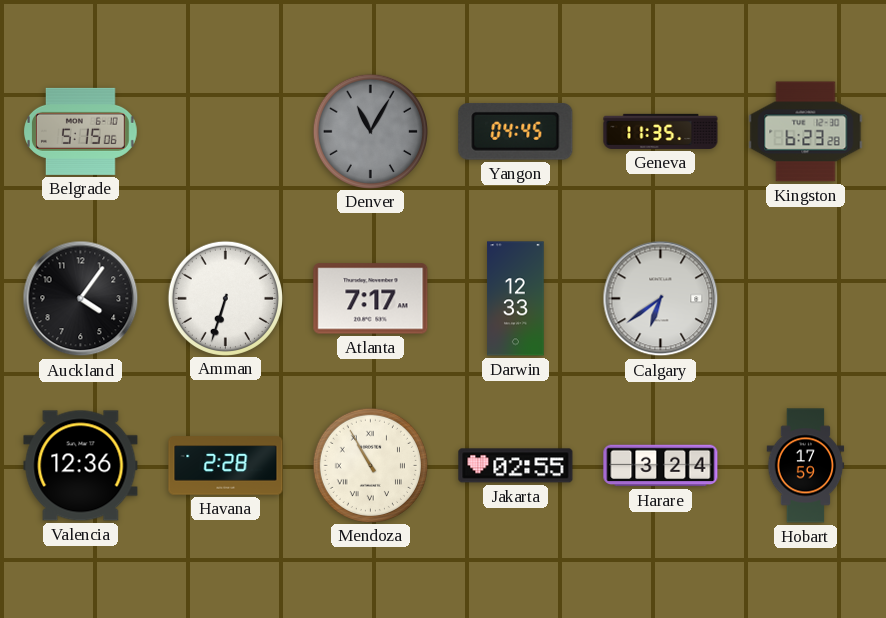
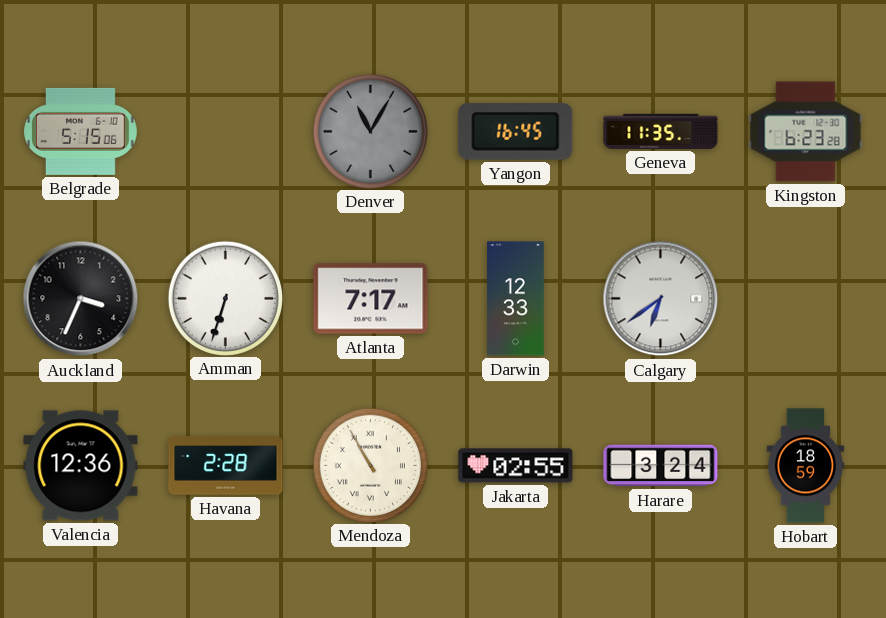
Yangon: 04:45 -> 16:45
Auckland: 4:06 -> 3:34
Hobart: 17:59 -> 18:59
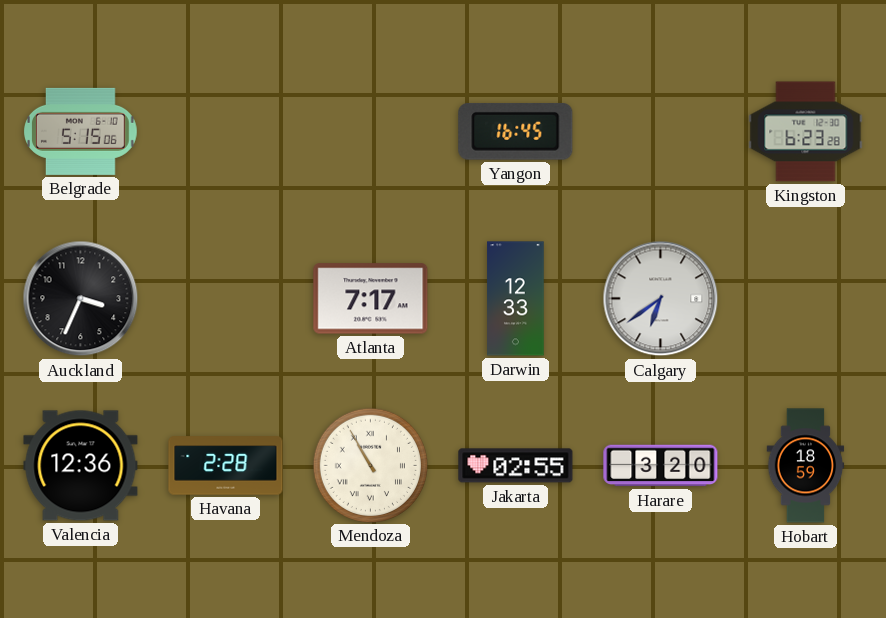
Denver: 11:05 -> none
Geneva: 11:35 -> none
Amman: 6:33 -> none
Harare: 3:24 -> 3:20
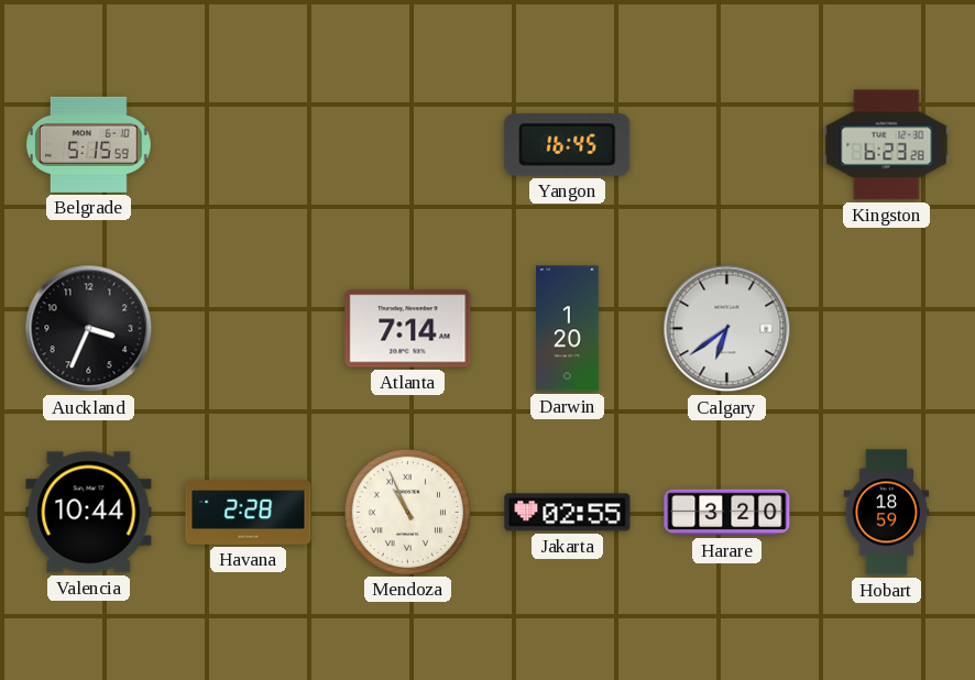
Belgrade: 5:15:06 -> 5:15:59
Atlanta: 7:17 -> 7:14
Darwin: 12:33 -> 1:20
Valencia: 12:36 -> 10:44
Mendoza: 10:55 -> 10:56
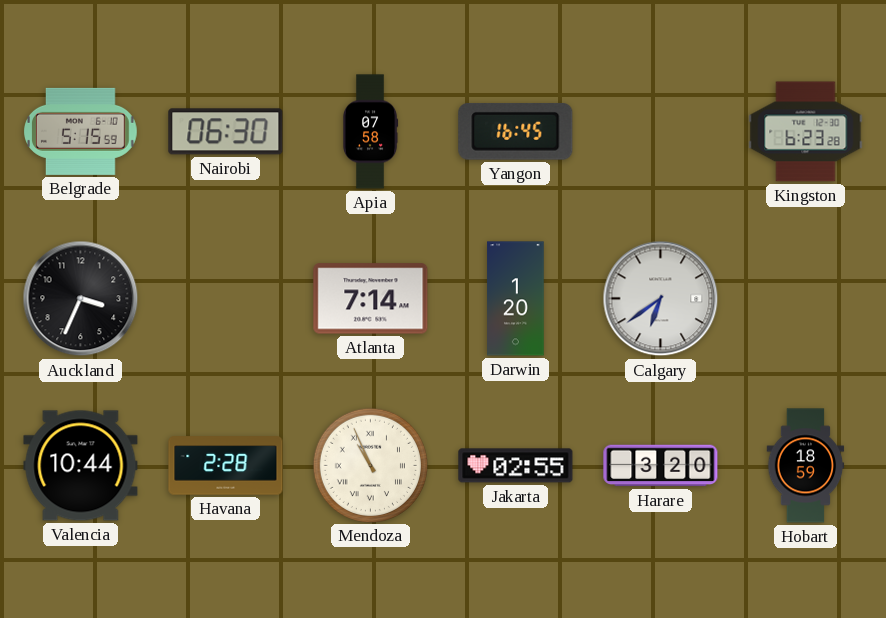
Nairobi: none -> 06:30
Apia: none -> 07:58
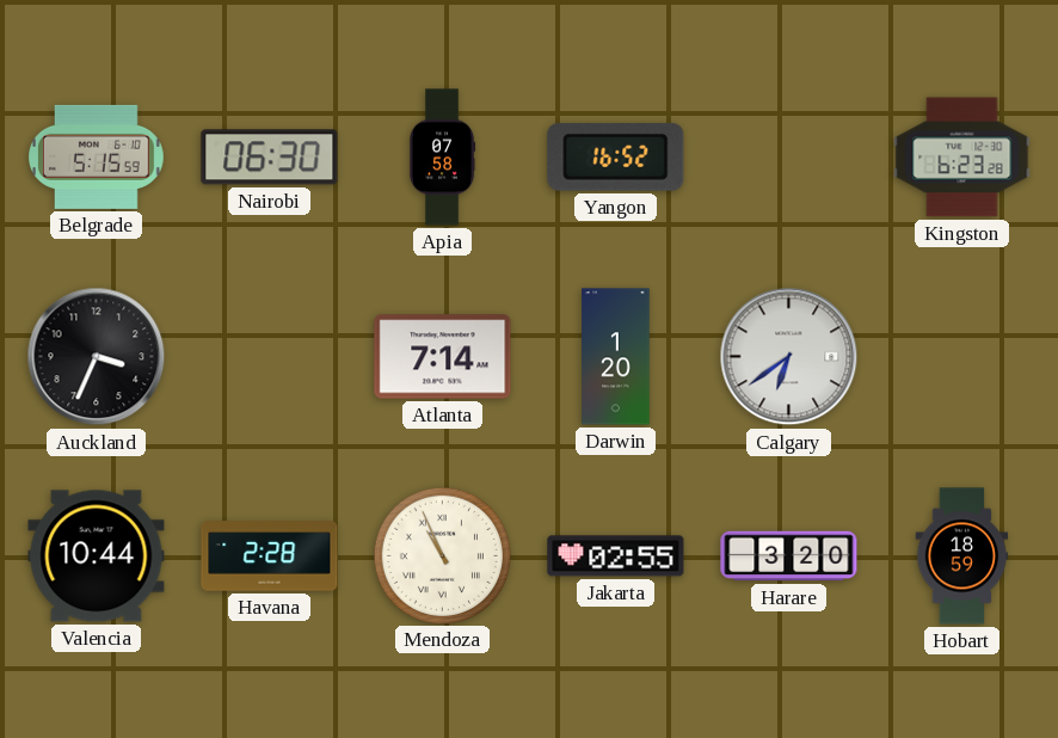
Yangon: 16:45 -> 16:52
